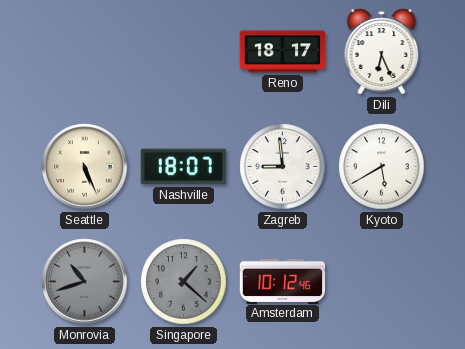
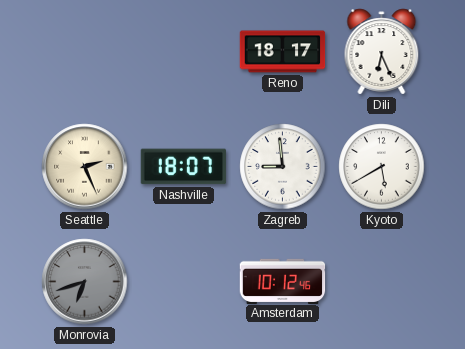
Seattle: 5:26 -> 2:26
Monrovia: 10:42 -> 6:42
Singapore: 1:22 -> none
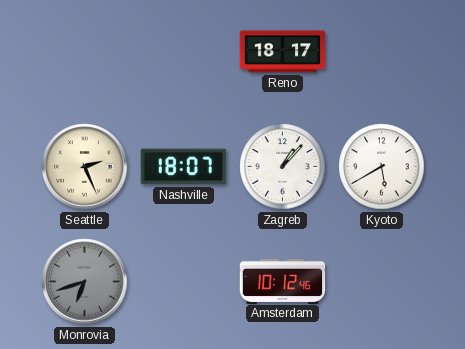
Dili: 6:26 -> none
Zagreb: 8:59 -> 1:07
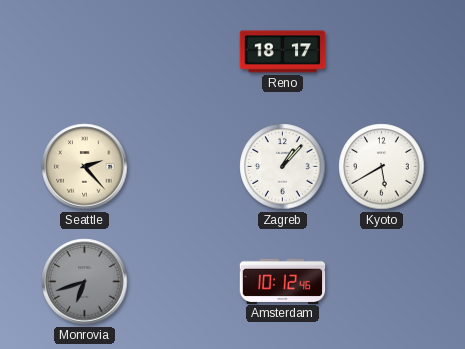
Seattle: 2:26 -> 2:23
Nashville: 18:07 -> none
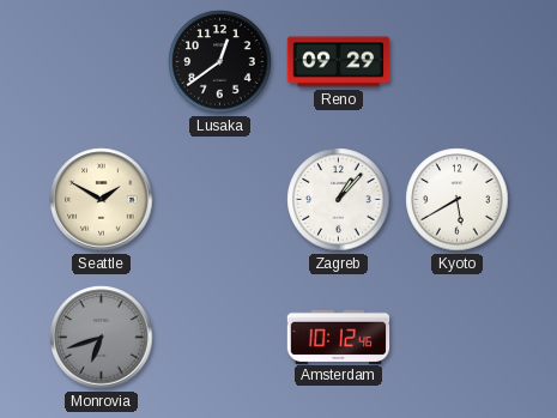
Lusaka: none -> 12:39
Reno: 18:17 -> 09:29
Seattle: 2:23 -> 1:50
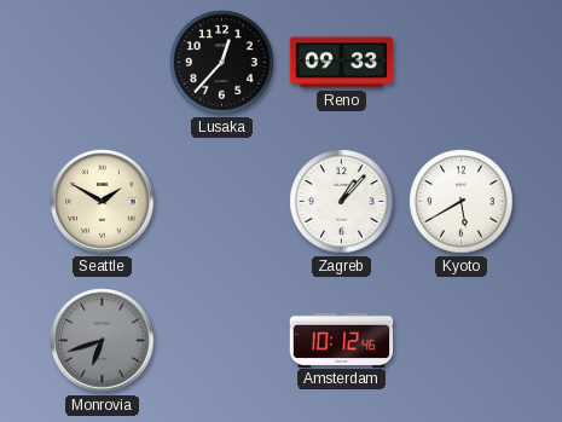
Lusaka: 12:39 -> 12:37
Reno: 09:29 -> 09:33
